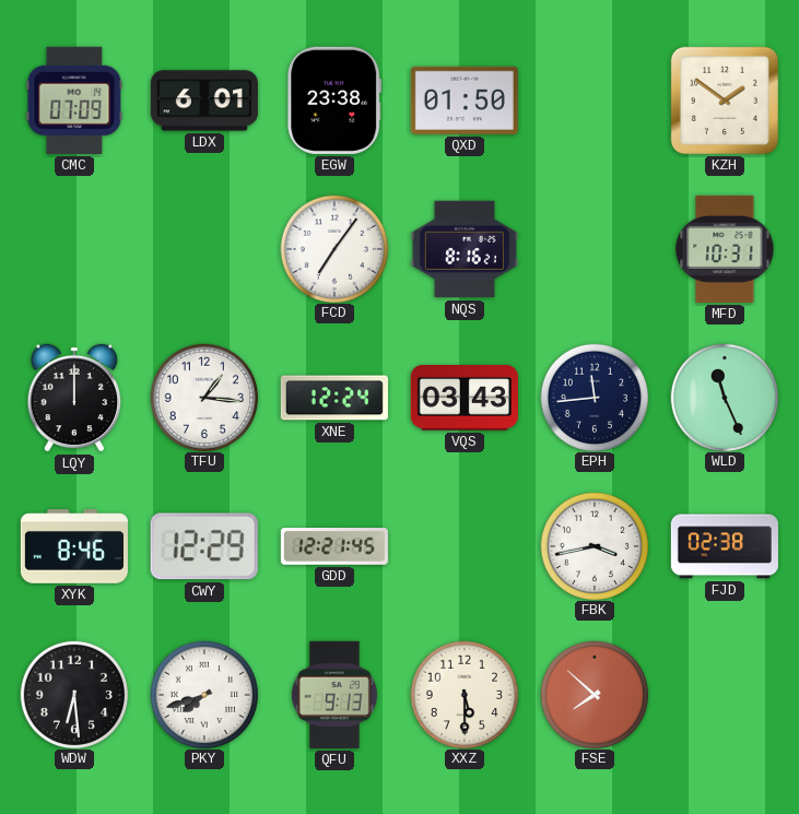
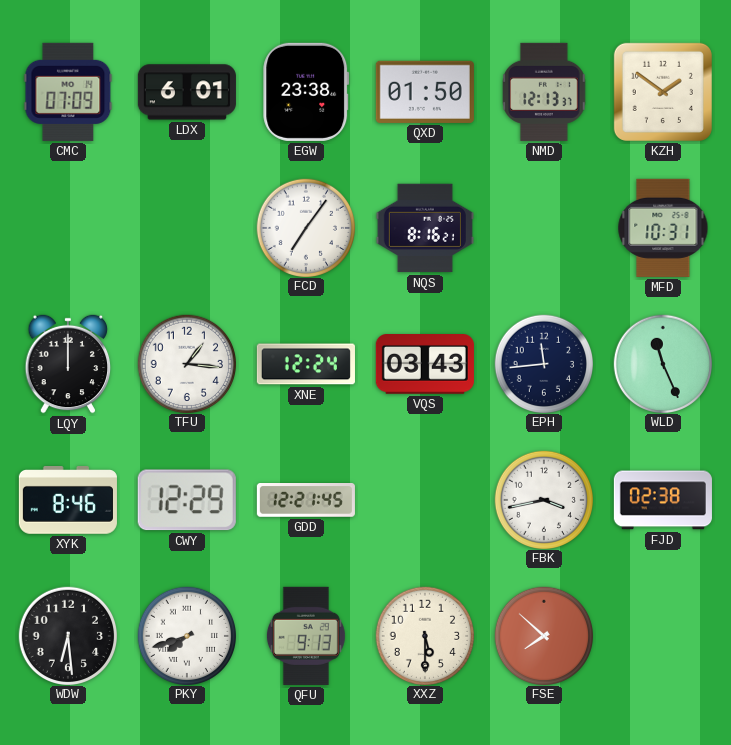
NMD: none -> 12:13
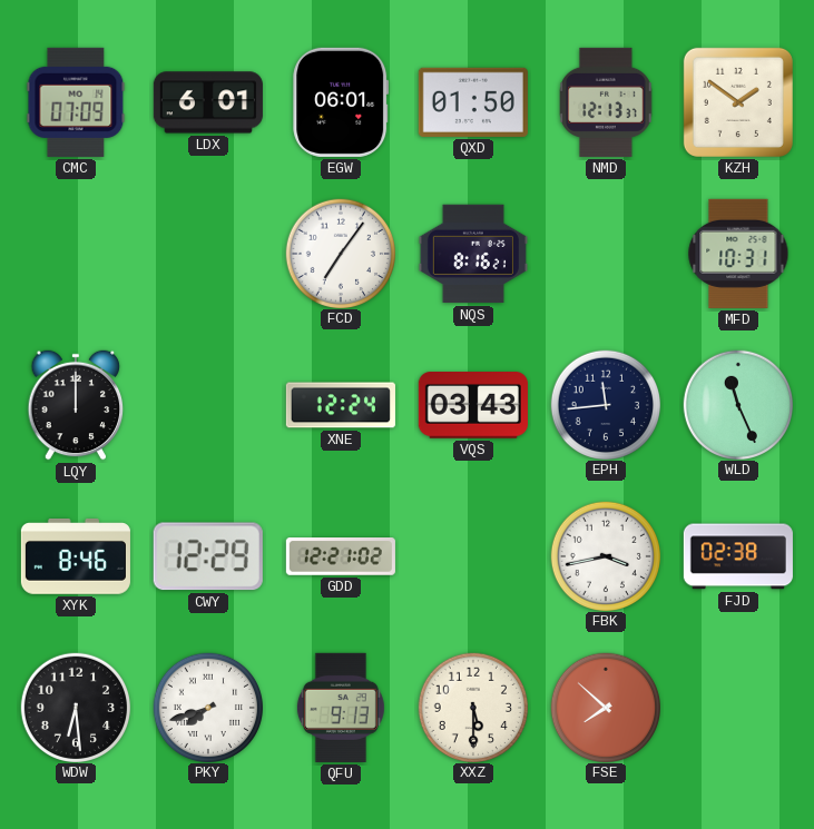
EGW: 23:38 -> 06:01
TFU: 1:16 -> none
GDD: 12:21:45 -> 12:21:02
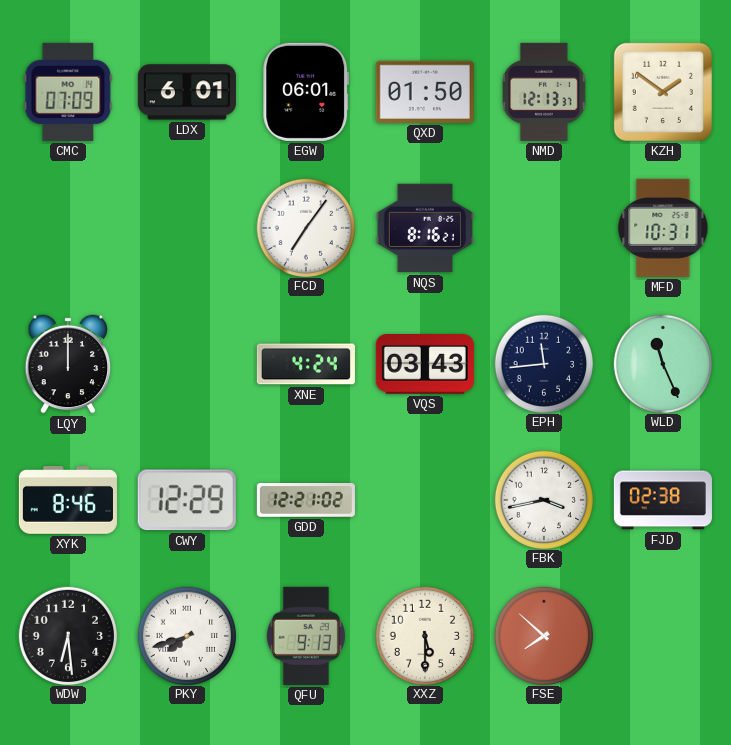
XNE: 12:24 -> 4:24
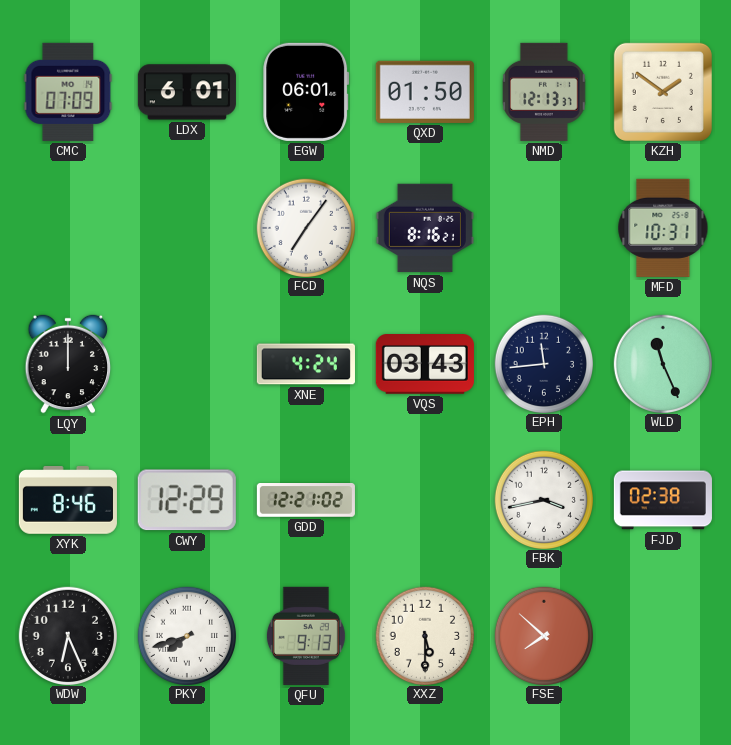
WDW: 6:29 -> 6:26
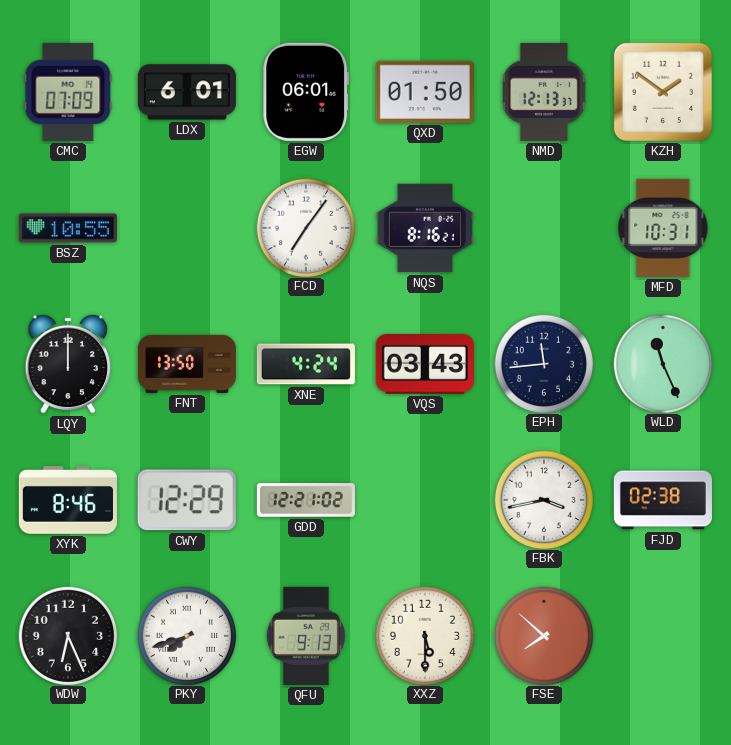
BSZ: none -> 10:55
FNT: none -> 13:50
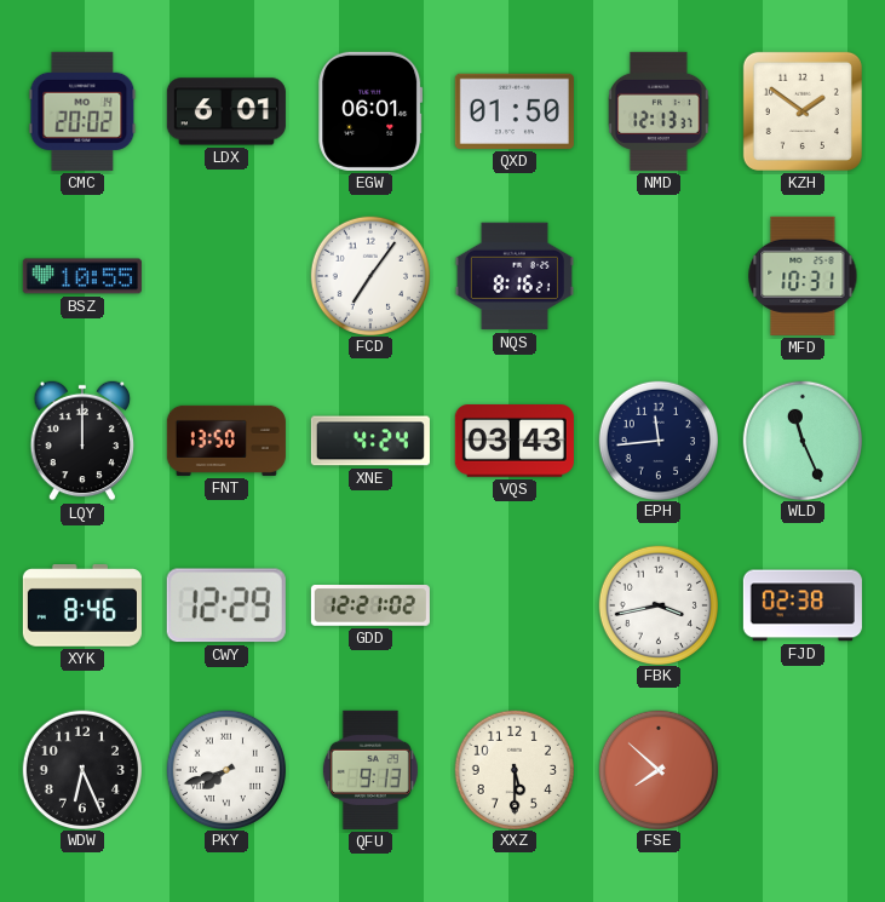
CMC: 07:09 -> 20:02
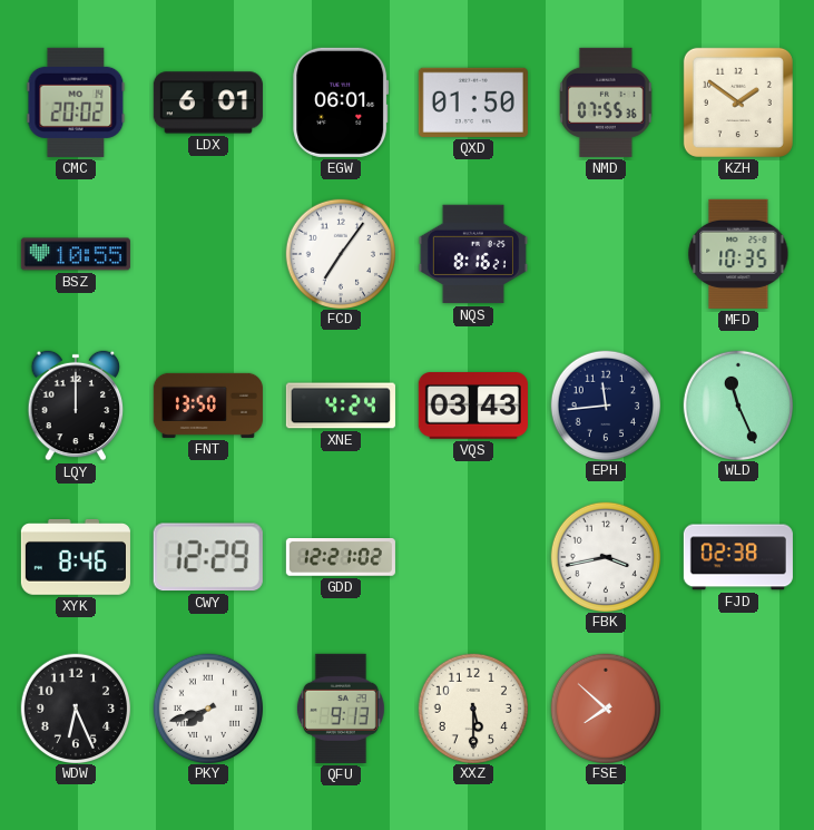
NMD: 12:13 -> 07:55
MFD: 10:31 -> 10:35
